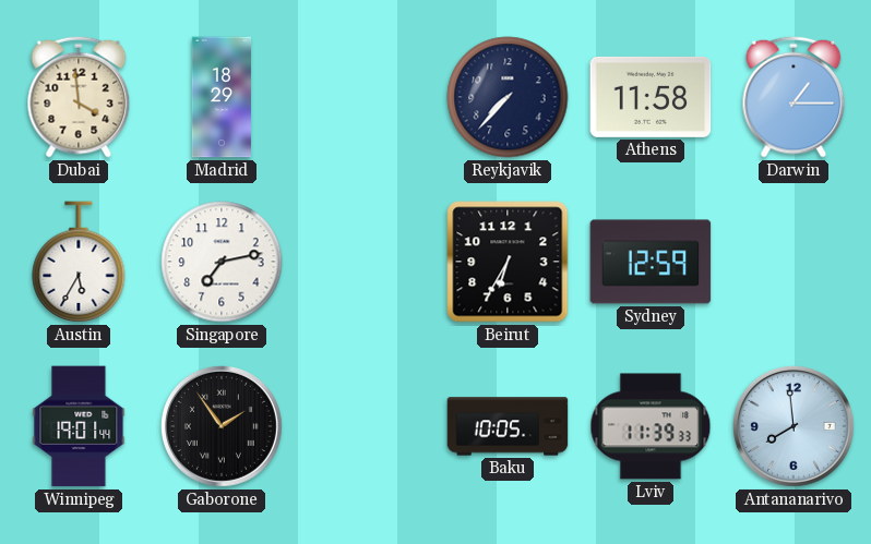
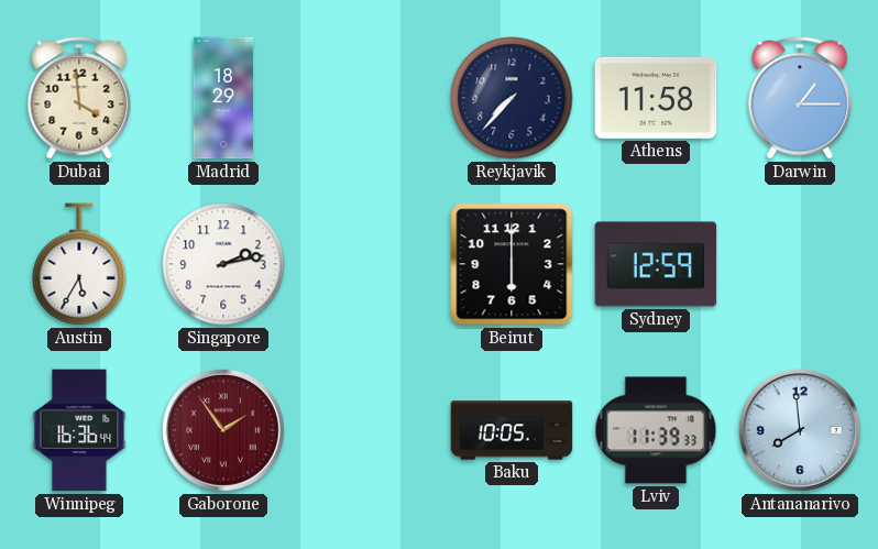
Singapore: 7:13 -> 2:13
Beirut: 6:35 -> 6:00
Winnipeg: 19:01 -> 16:36
Gaborone dial: black -> burgundy
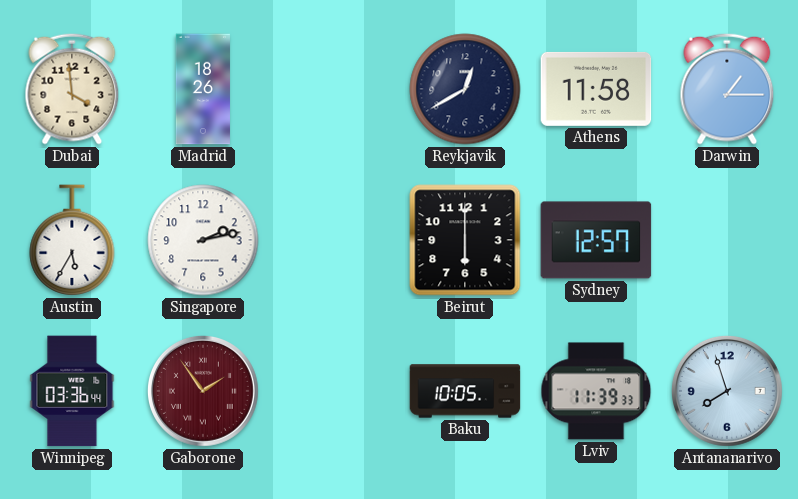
Madrid: 18:29 -> 18:26
Reykjavik: 7:37 -> 12:40
Sydney: 12:59 -> 12:57
Winnipeg: 16:36 -> 03:36
Antananarivo: 7:59 -> 7:57
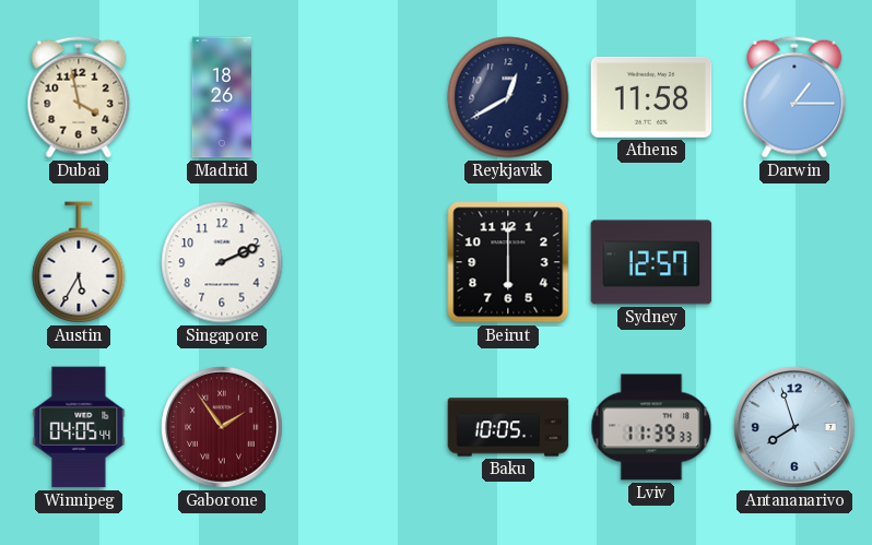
Dubai: 3:59 -> 3:58
Singapore: 2:13 -> 2:11
Winnipeg: 03:36 -> 04:05
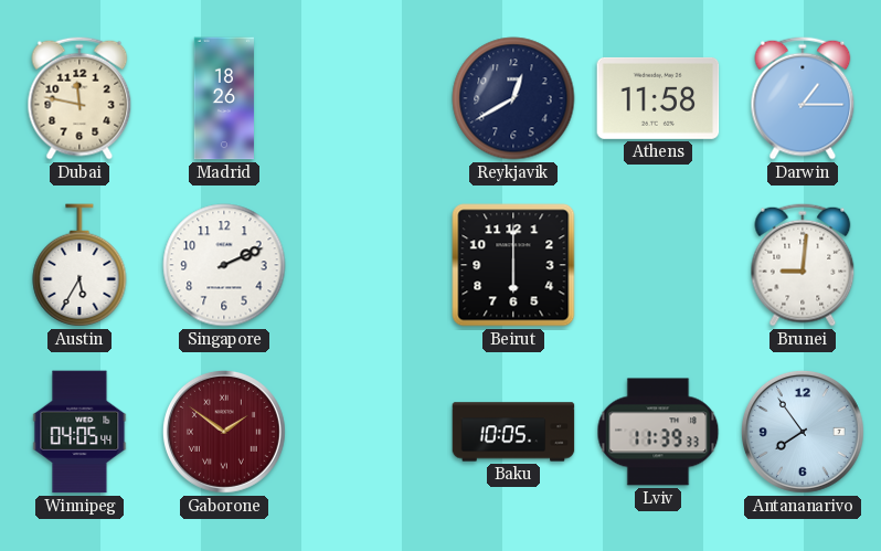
Dubai: 3:58 -> 11:47
Sydney: 12:57 -> none
Brunei: none -> 9:01
Gaborone: 1:54 -> 1:51
Antananarivo: 7:57 -> 7:54
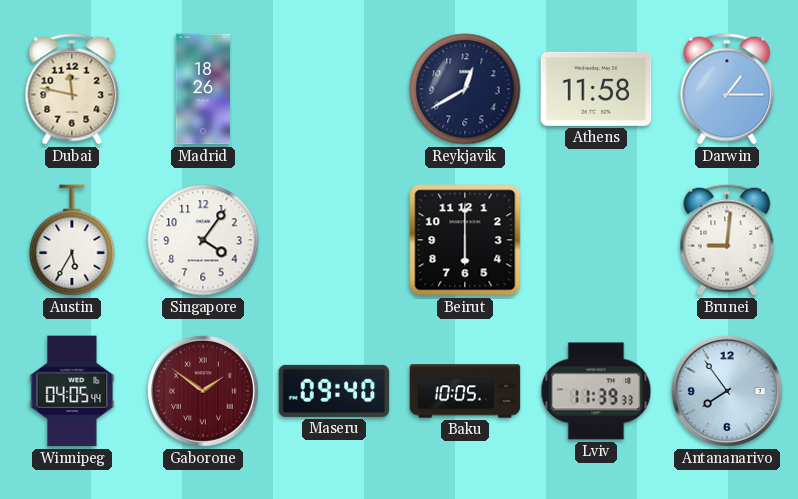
Singapore: 2:11 -> 4:06
Maseru: none -> 09:40
